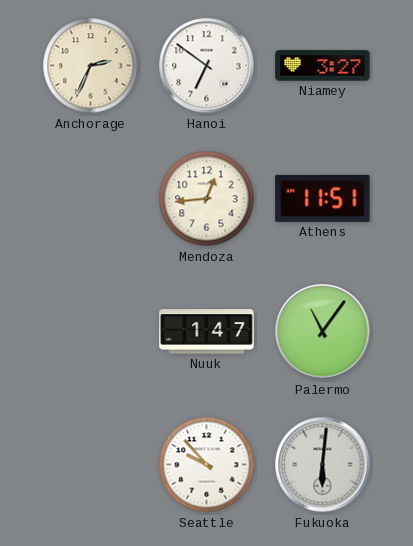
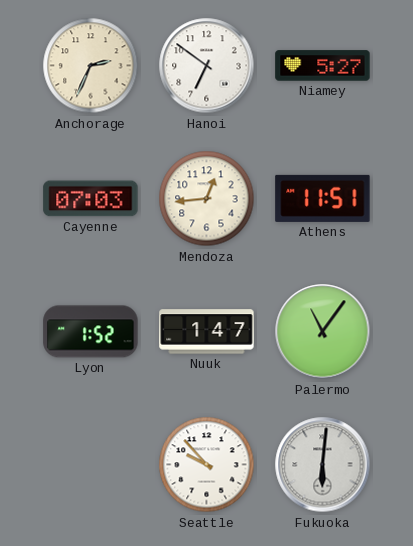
Niamey: 3:27 -> 5:27
Cayenne: none -> 07:03
Lyon: none -> 1:52
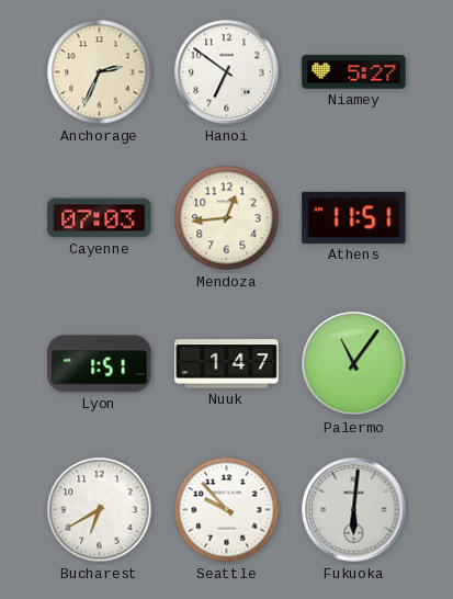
Lyon: 1:52 -> 1:51
Bucharest: none -> 6:40
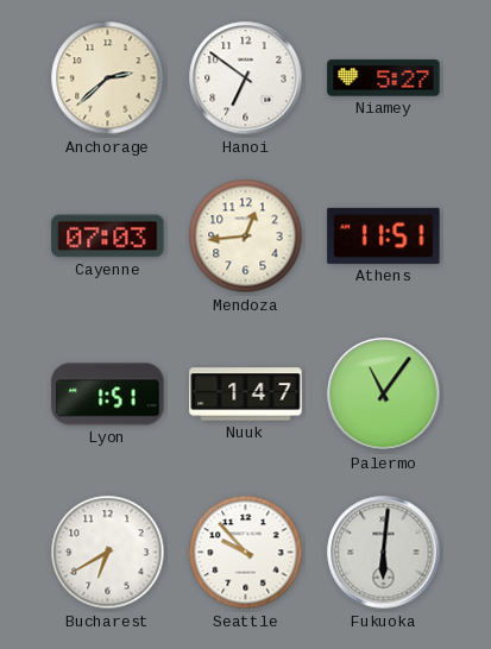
Anchorage: 2:34 -> 2:38
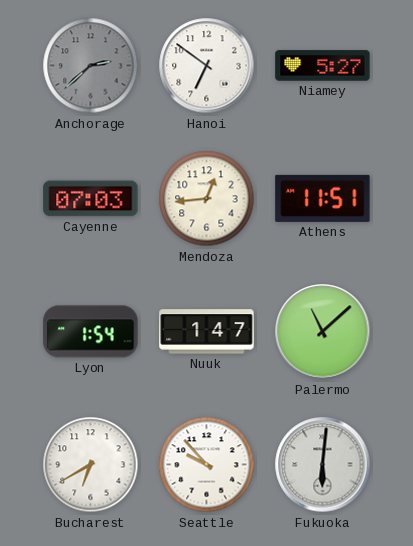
Anchorage dial: cream -> grey
Lyon: 1:51 -> 1:54
Palermo: 11:06 -> 11:08
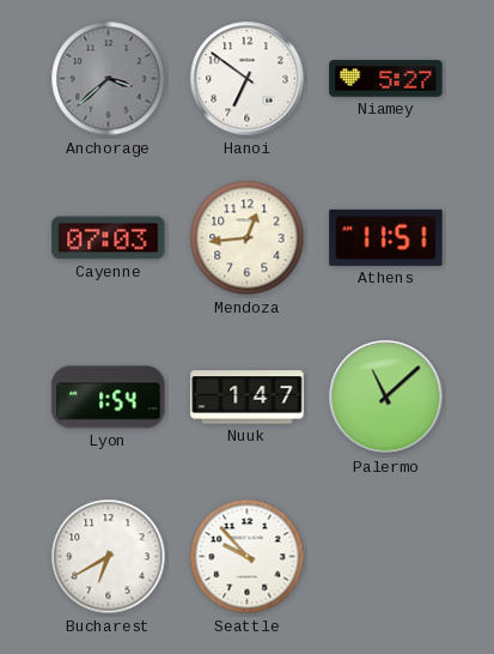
Anchorage: 2:38 -> 3:38
Fukuoka: 6:01 -> none
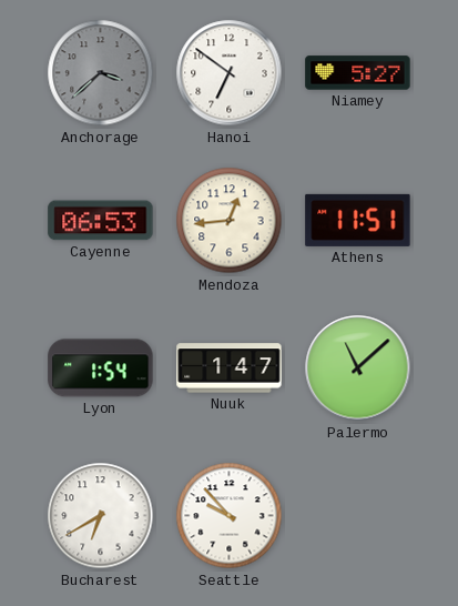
Cayenne: 07:03 -> 06:53
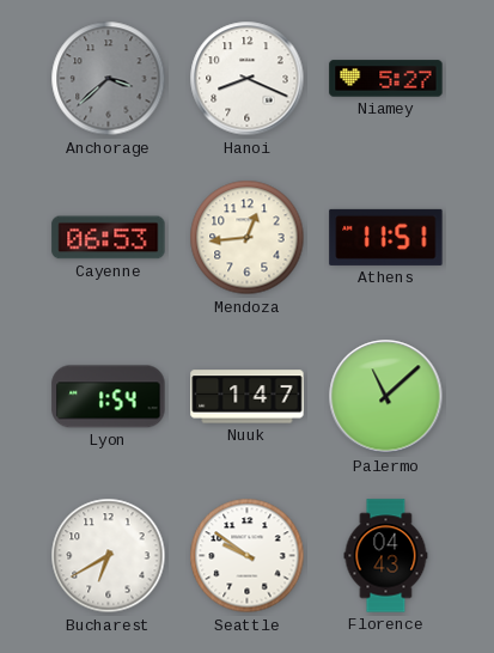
Hanoi: 6:51 -> 8:19
Seattle: 9:53 -> 9:51
Florence: none -> 04:43
